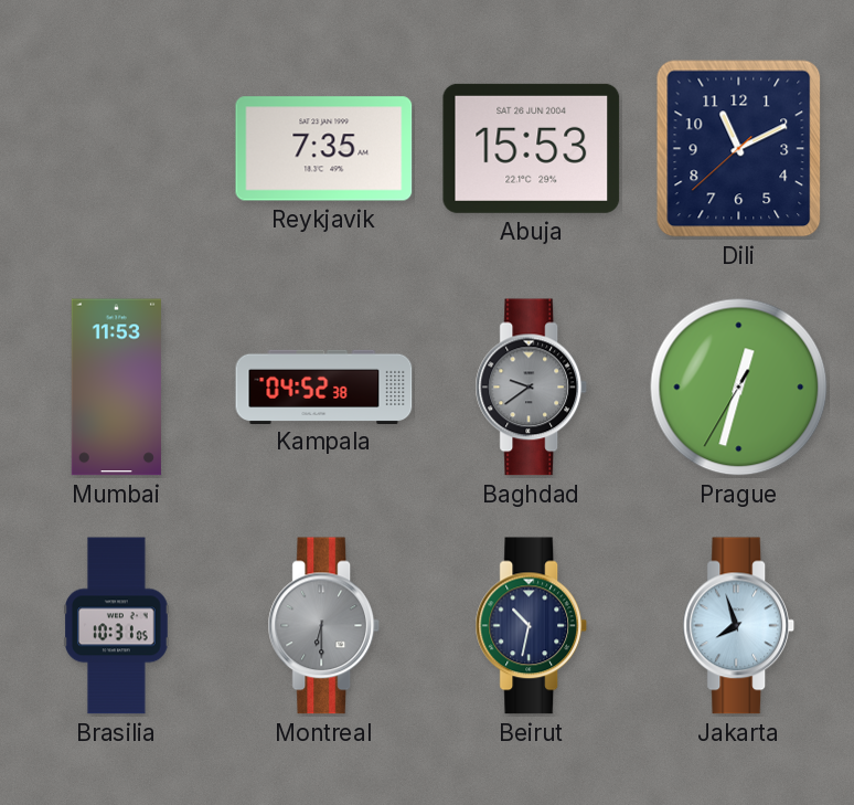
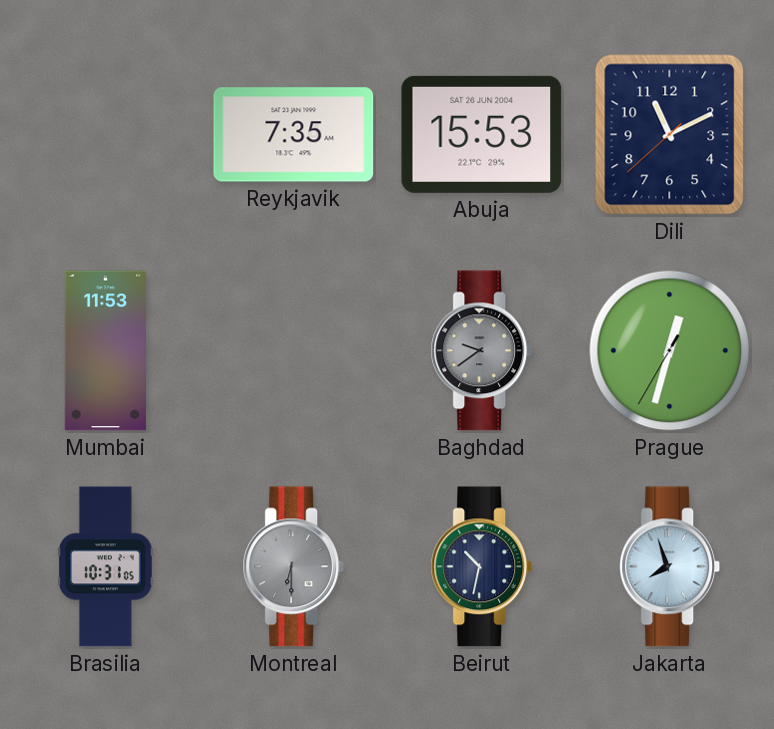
Kampala: 04:52 -> none
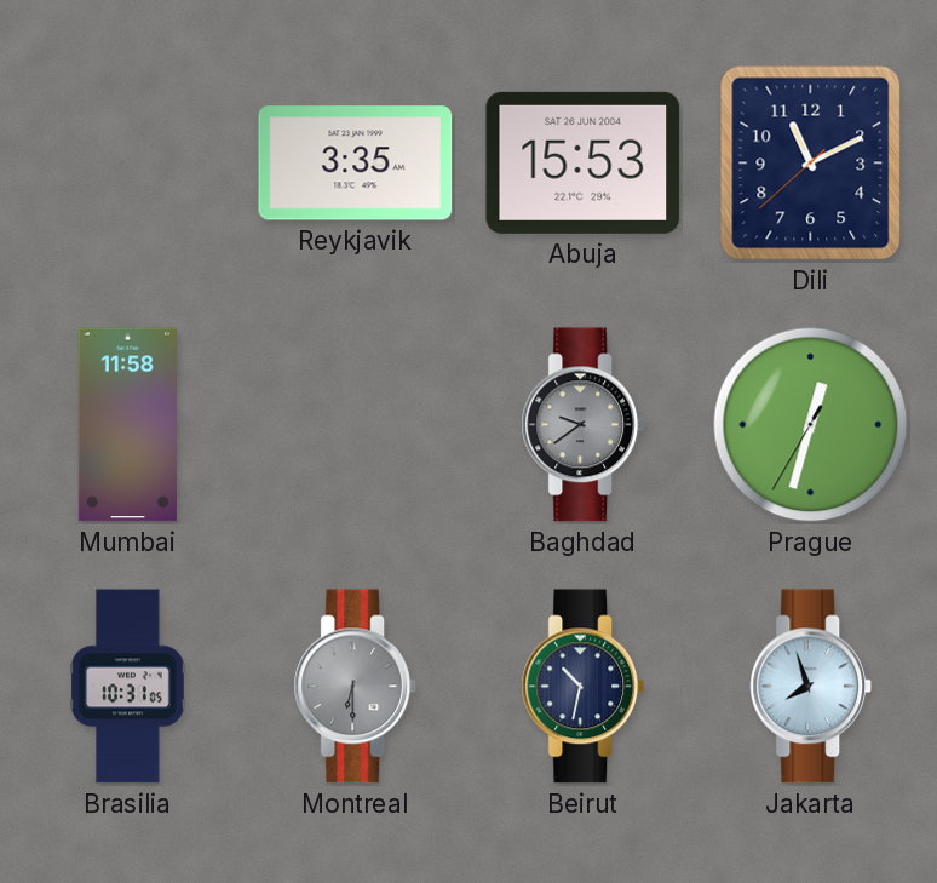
Reykjavik: 7:35 -> 3:35
Mumbai: 11:53 -> 11:58
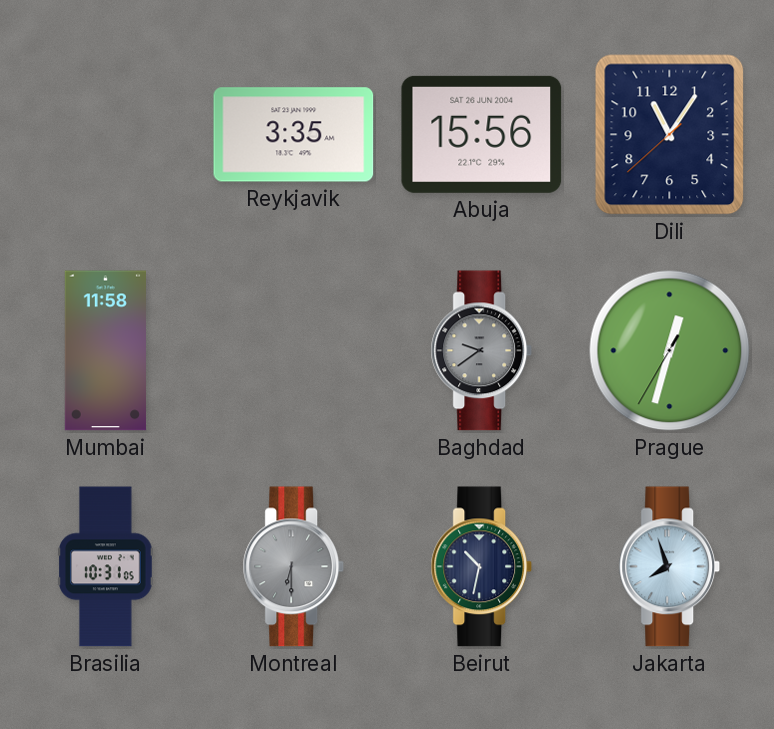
Abuja: 15:53 -> 15:56
Dili: 11:10 -> 11:05
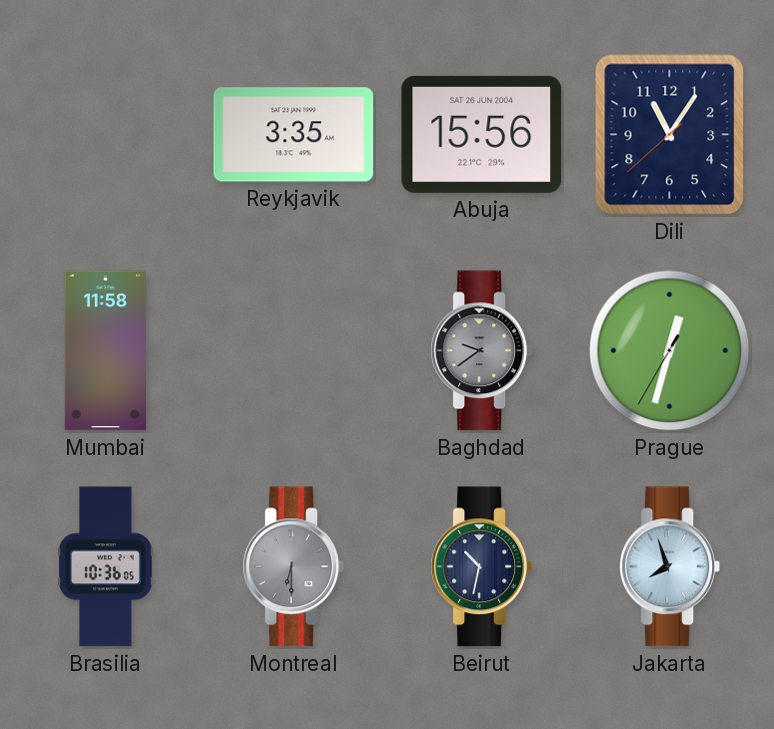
Brasilia: 10:31 -> 10:36
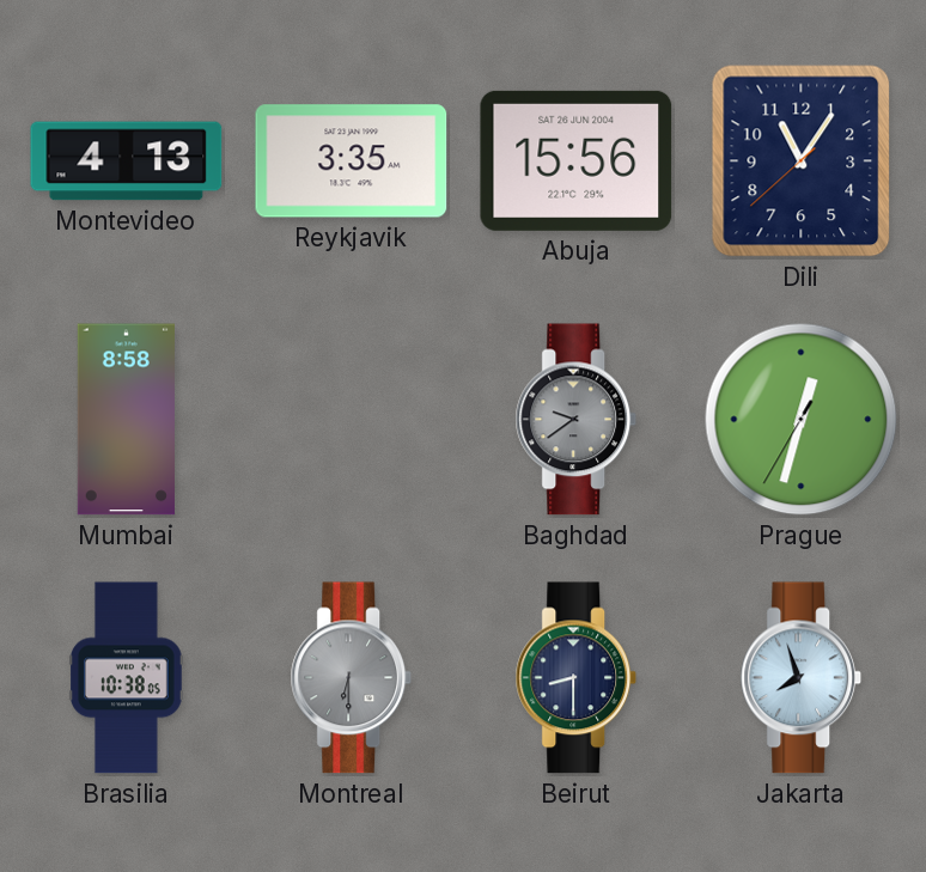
Montevideo: none -> 4:13
Mumbai: 11:58 -> 8:58
Brasilia: 10:36 -> 10:38
Beirut: 10:32 -> 8:30
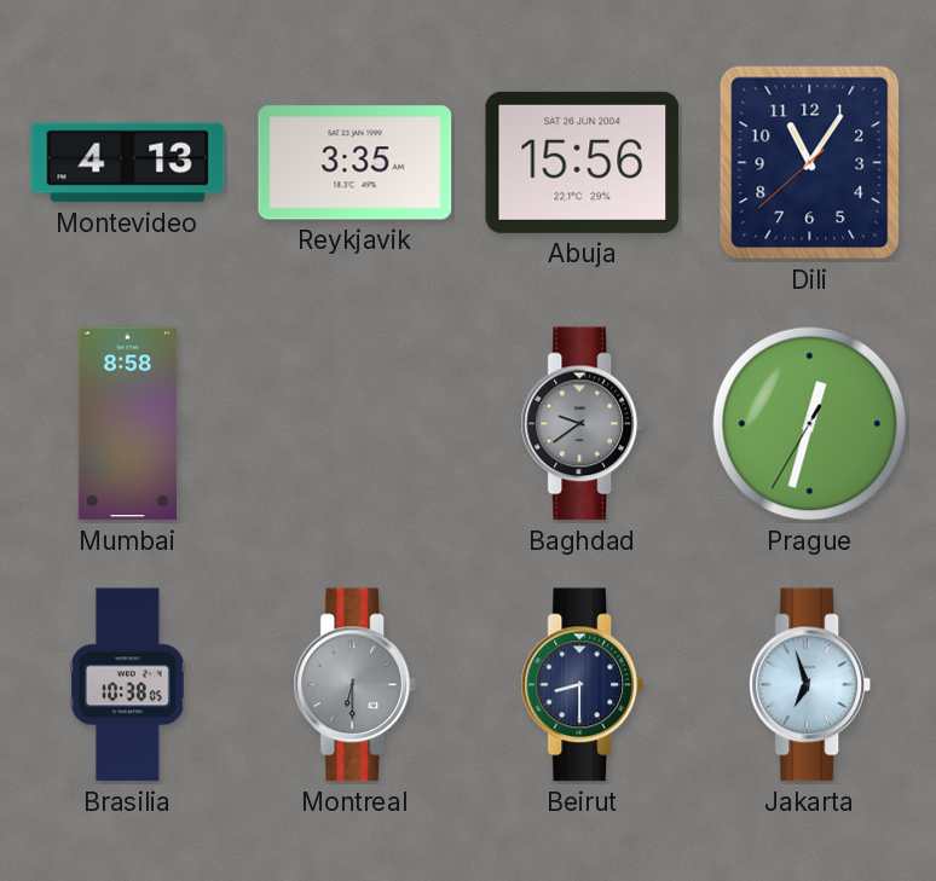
Jakarta: 7:57 -> 6:57
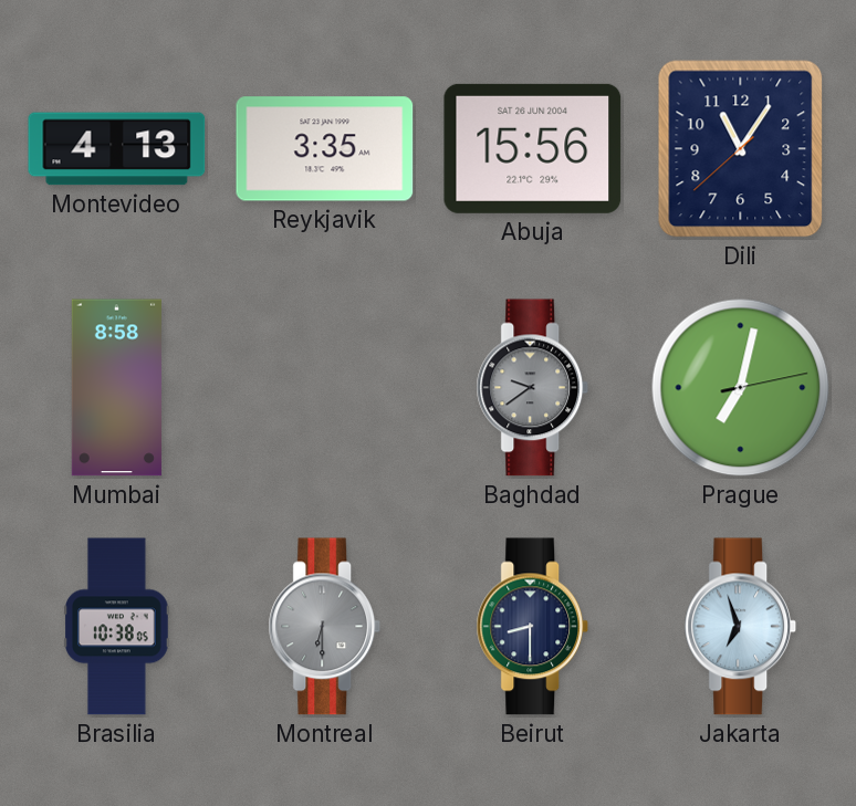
Prague: 12:32 -> 7:02
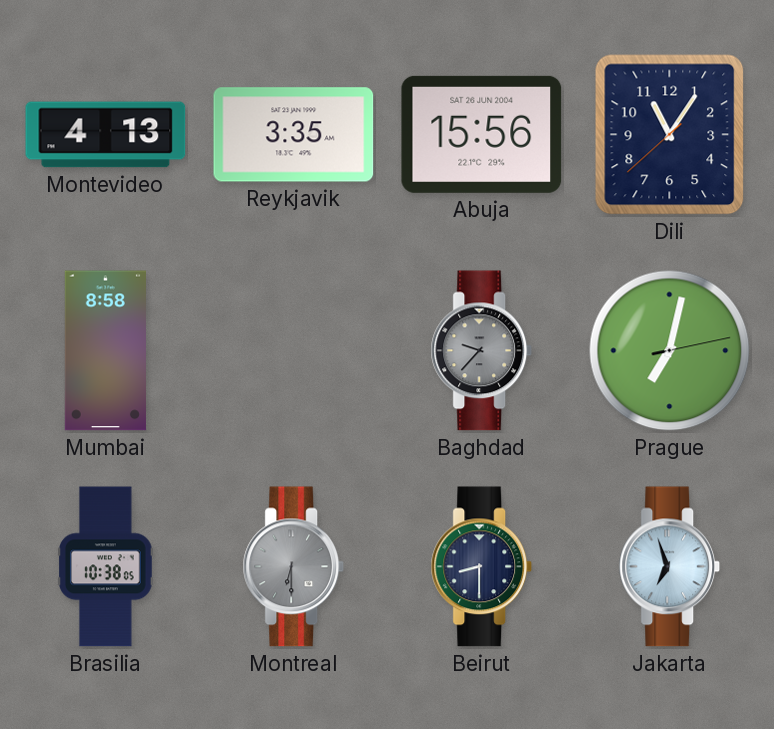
Baghdad: 9:39 -> 9:37
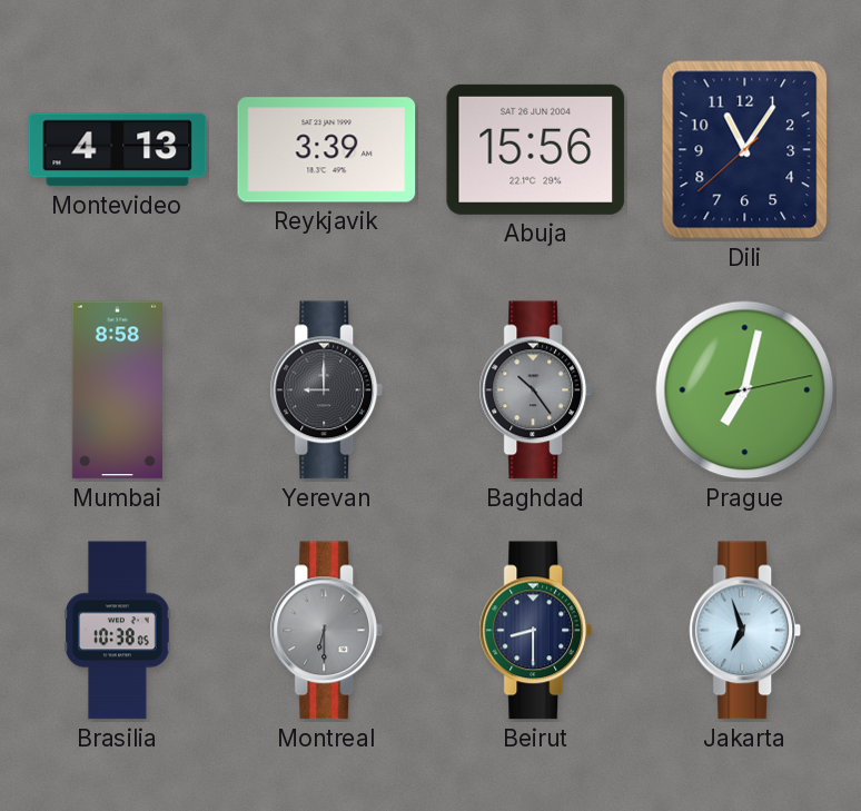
Reykjavik: 3:35 -> 3:39
Yerevan: none -> 9:00
Baghdad: 9:37 -> 10:24
